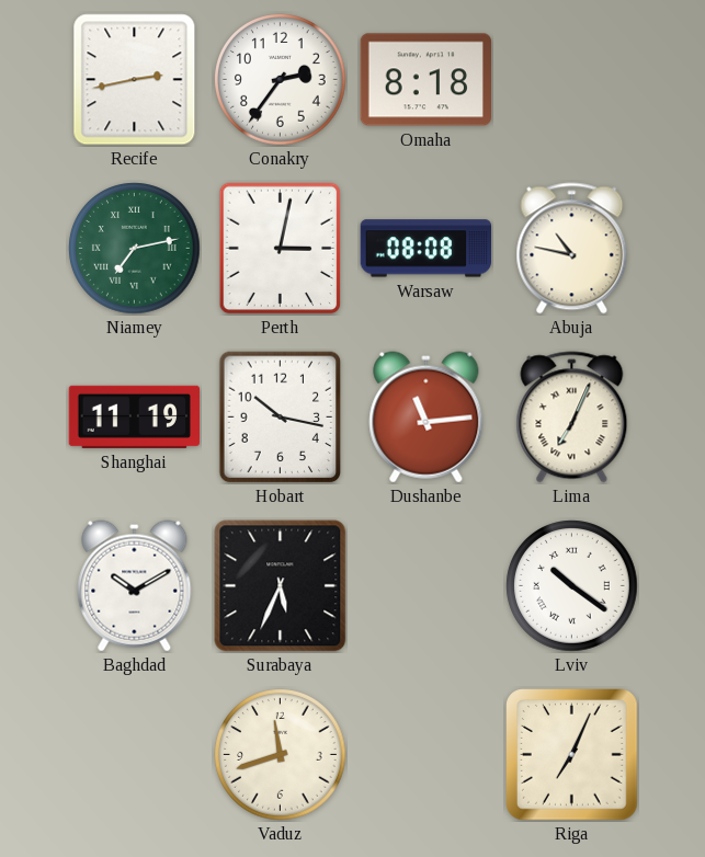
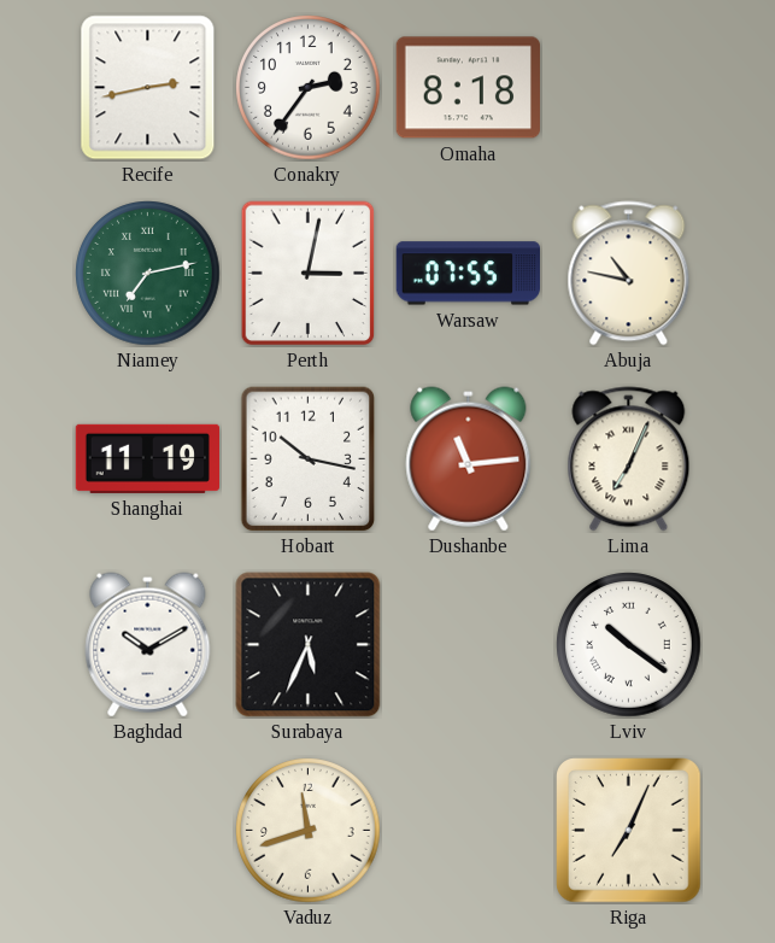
Warsaw: 08:08 -> 07:55
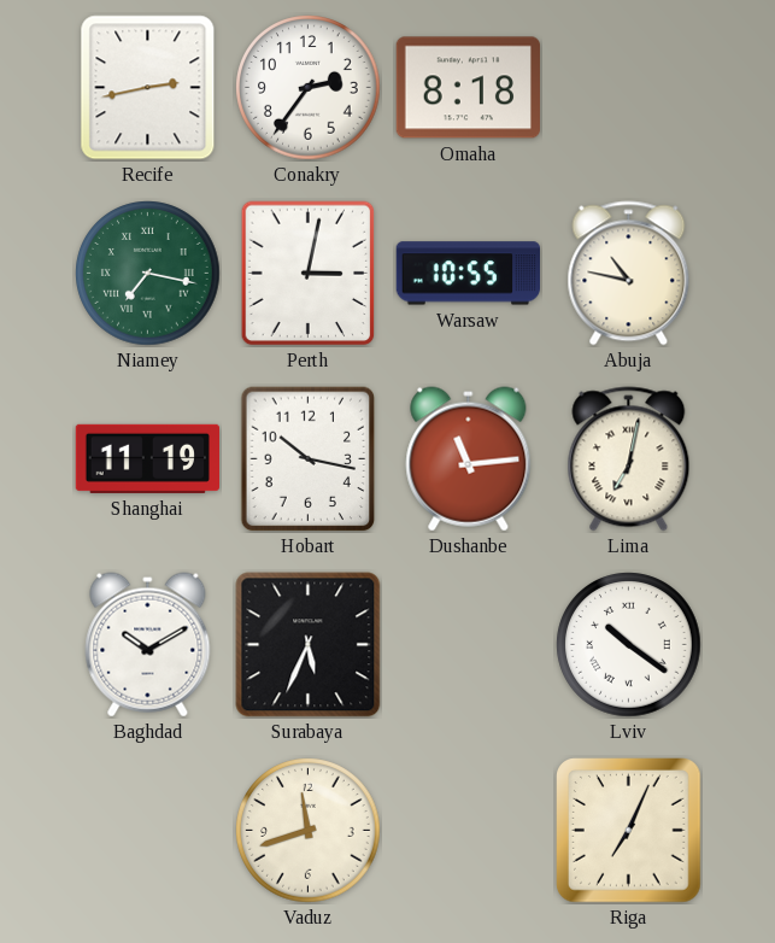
Niamey: 7:13 -> 7:17
Warsaw: 07:55 -> 10:55
Lima: 7:04 -> 7:02
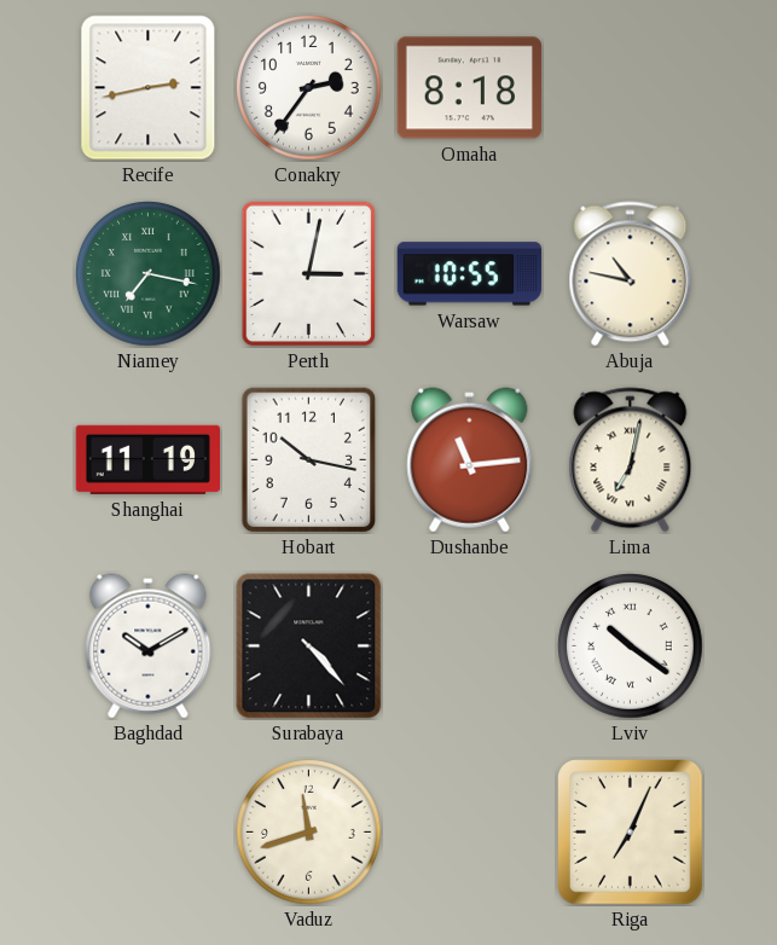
Surabaya: 5:34 -> 4:23
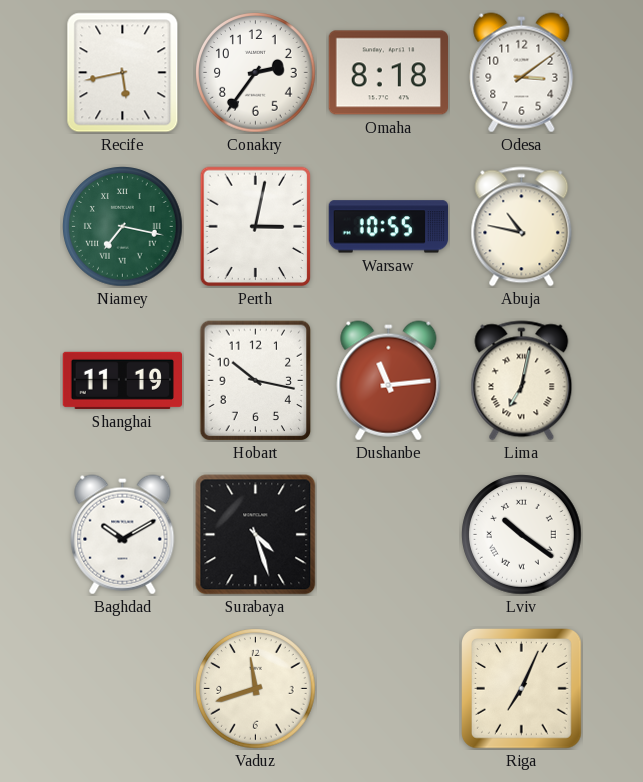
Recife: 2:43 -> 5:43
Odesa: none -> 3:09
Surabaya: 4:23 -> 4:27
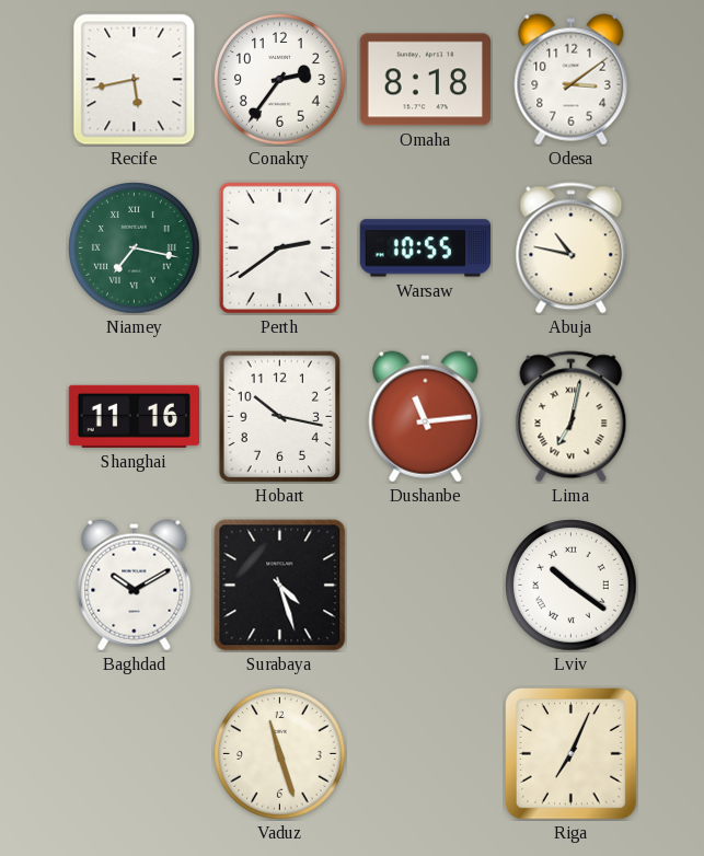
Perth: 3:02 -> 2:39
Shanghai: 11:19 -> 11:16
Vaduz: 11:42 -> 11:27
